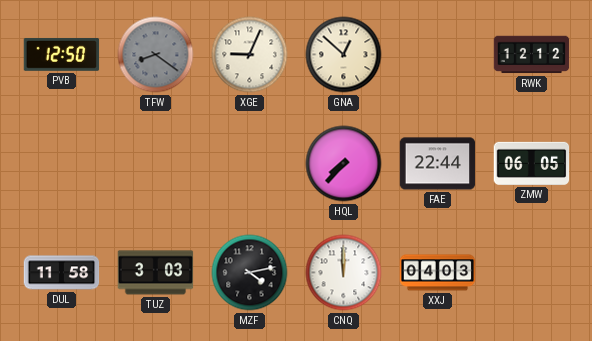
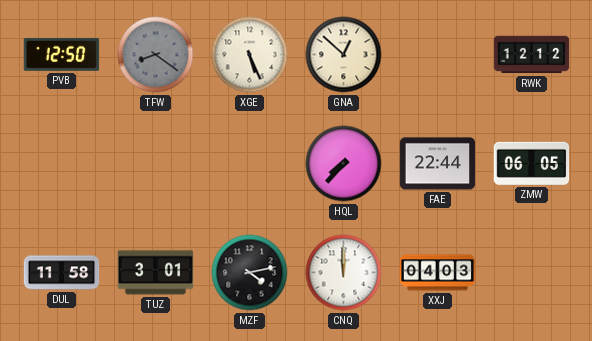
XGE: 9:04 -> 5:26
TUZ: 3:03 -> 3:01
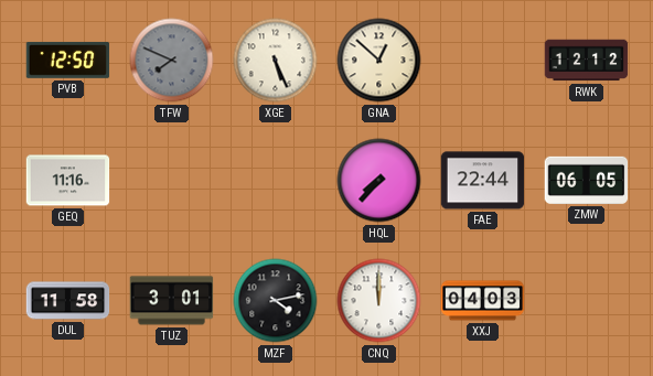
TFW: 8:21 -> 7:49
GEQ: none -> 11:16
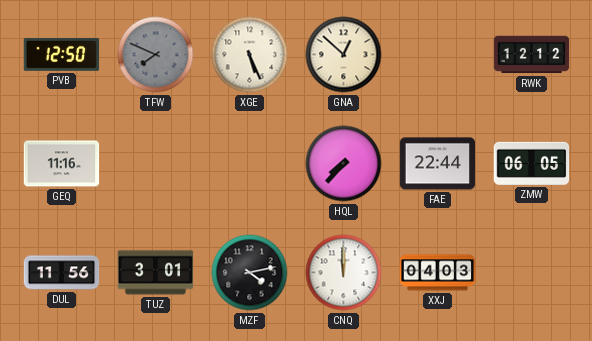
DUL: 11:58 -> 11:56
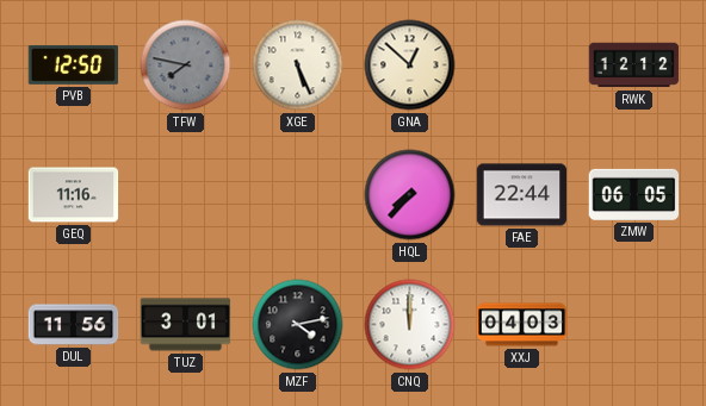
TFW: 7:49 -> 7:47
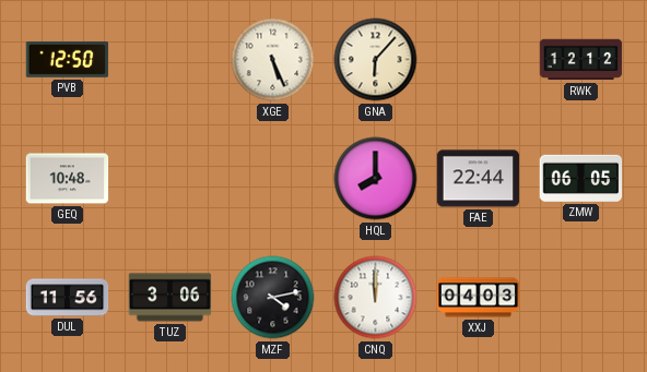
TFW: 7:47 -> none
GNA: 12:52 -> 6:07
GEQ: 11:16 -> 10:48
HQL: 7:37 -> 8:00
TUZ: 3:01 -> 3:06
